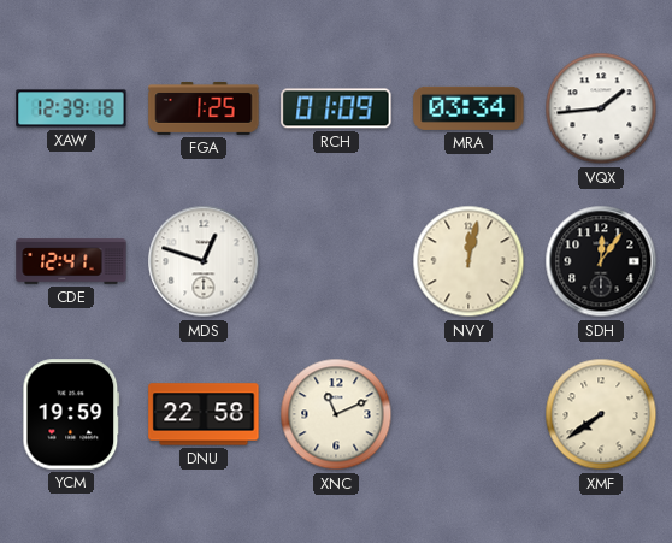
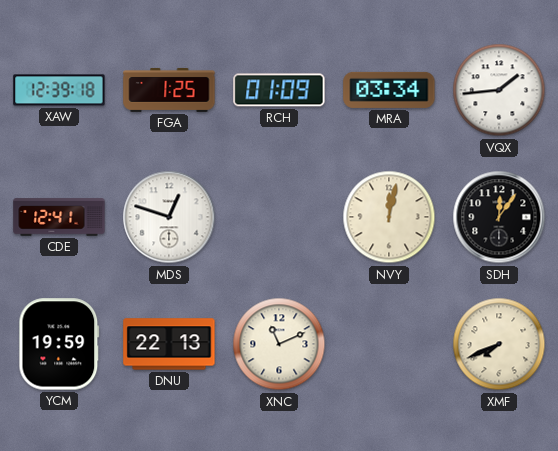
DNU: 22:58 -> 22:13
XMF: 7:39 -> 7:41
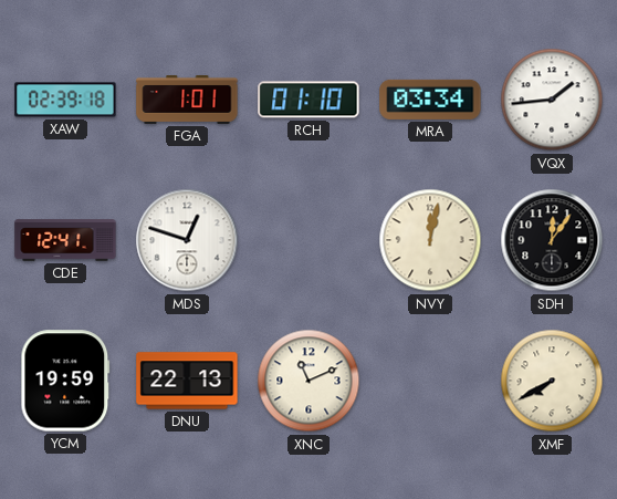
XAW: 12:39 -> 02:39
FGA: 1:25 -> 1:01
RCH: 01:09 -> 01:10
XMF: 7:41 -> 7:40
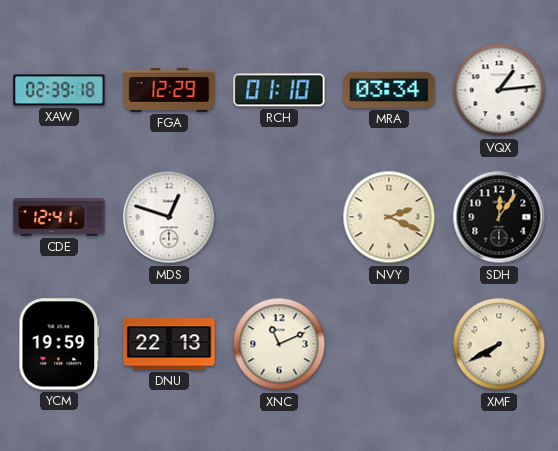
FGA: 1:01 -> 12:29
VQX: 1:44 -> 1:14
NVY: 12:02 -> 2:19
